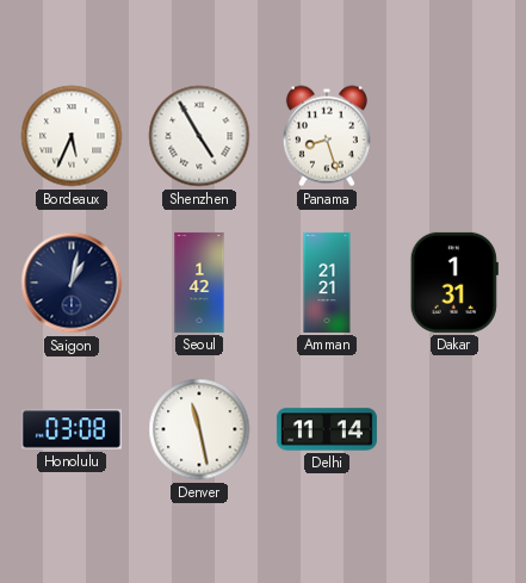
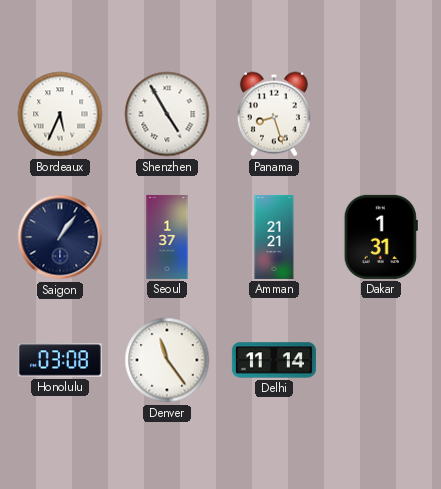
Saigon: 1:02 -> 1:06
Seoul: 1:42 -> 1:37
Denver: 11:28 -> 11:24
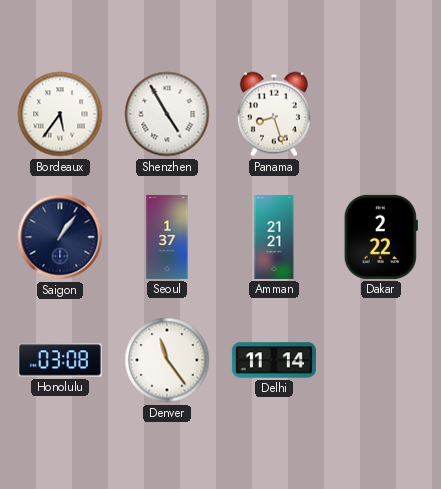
Bordeaux: 5:34 -> 5:36
Dakar: 1:31 -> 2:22
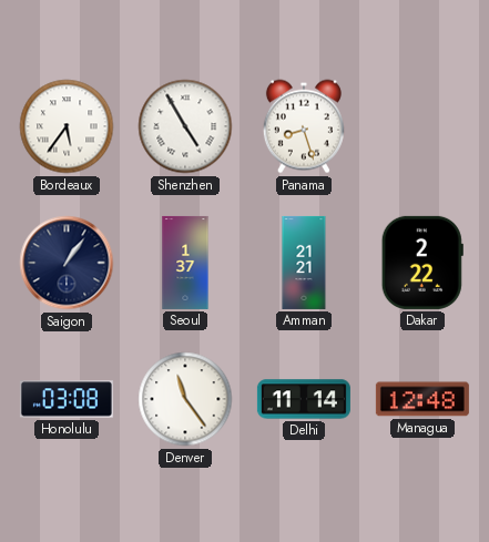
Managua: none -> 12:48
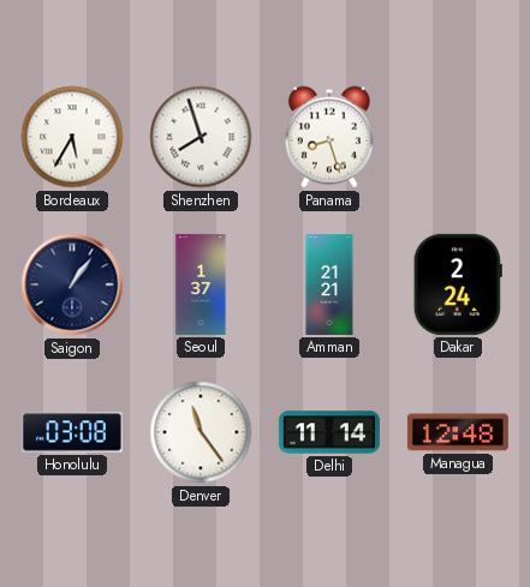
Bordeaux: 5:36 -> 5:35
Shenzhen: 4:55 -> 7:57
Dakar: 2:22 -> 2:24
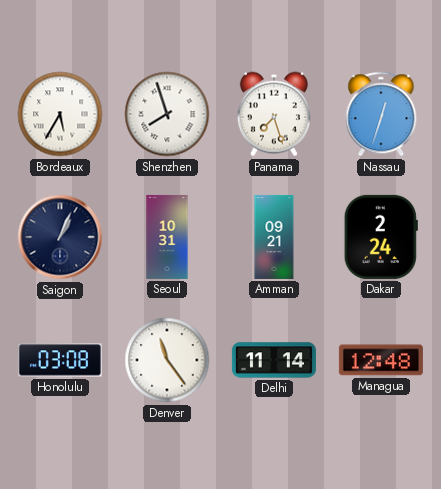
Panama: 8:27 -> 7:27
Nassau: none -> 12:33
Saigon: 1:06 -> 1:04
Seoul: 1:37 -> 10:31
Amman: 21:21 -> 09:21
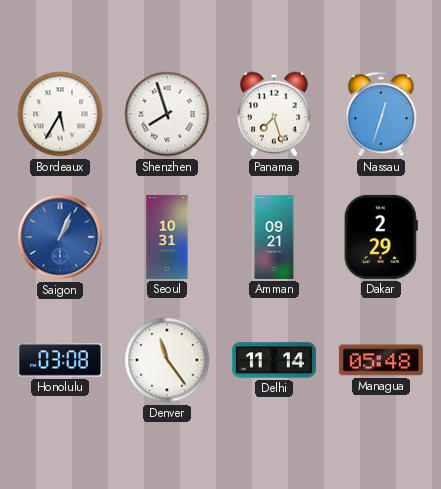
Saigon dial: navy -> blue
Dakar: 2:24 -> 2:29
Managua: 12:48 -> 05:48
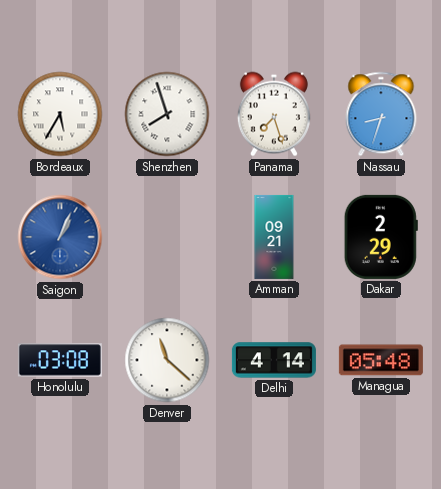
Nassau: 12:33 -> 8:33
Seoul: 10:31 -> none
Denver: 11:24 -> 11:22
Delhi: 11:14 -> 4:14
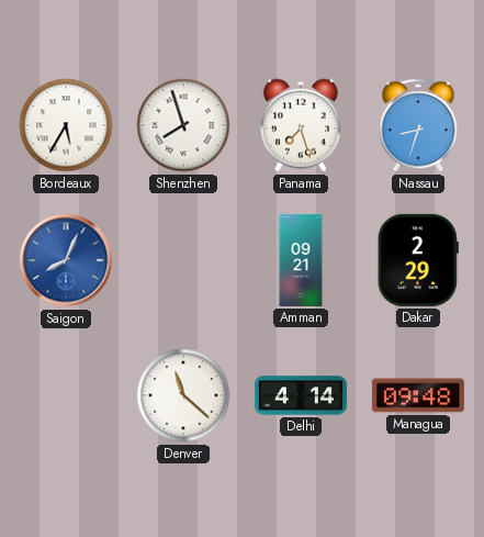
Saigon: 1:04 -> 8:04
Honolulu: 03:08 -> none
Managua: 05:48 -> 09:48
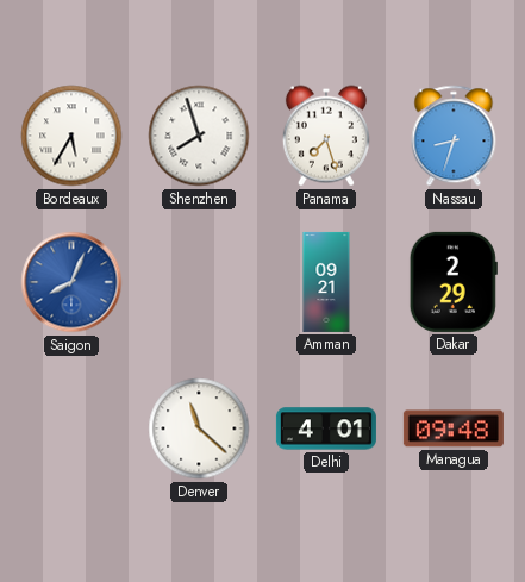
Delhi: 4:14 -> 4:01
